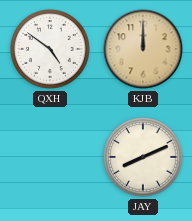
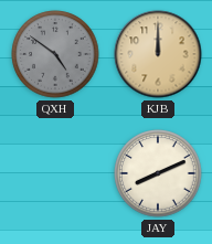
QXH dial: white -> grey
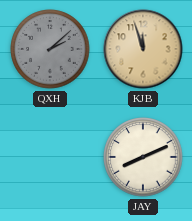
QXH: 4:51 -> 2:08
KJB: 12:00 -> 11:57
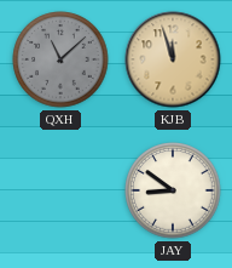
QXH: 2:08 -> 11:08
JAY: 8:11 -> 8:51
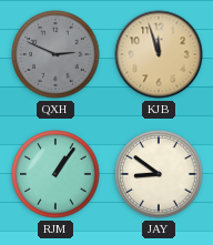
QXH: 11:08 -> 2:49
RJM: none -> 1:06
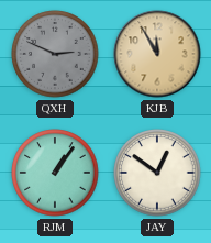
KJB: 11:57 -> 11:55
JAY: 8:51 -> 12:51
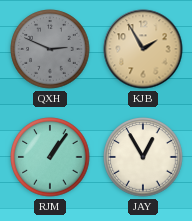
KJB: 11:55 -> 1:55
JAY: 12:51 -> 12:55
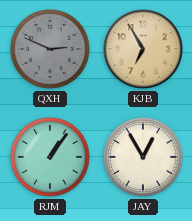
KJB: 1:55 -> 6:55
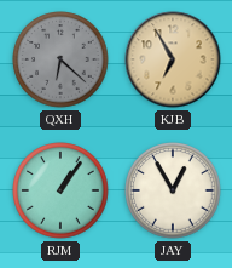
QXH: 2:49 -> 6:22
